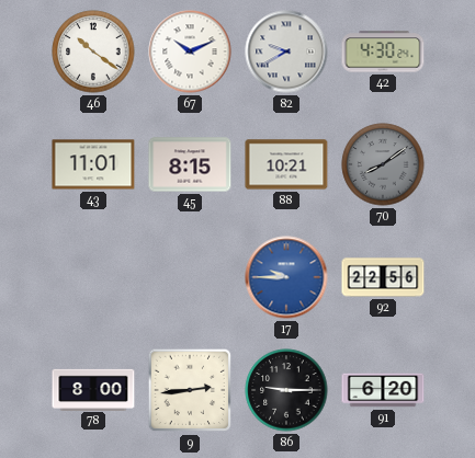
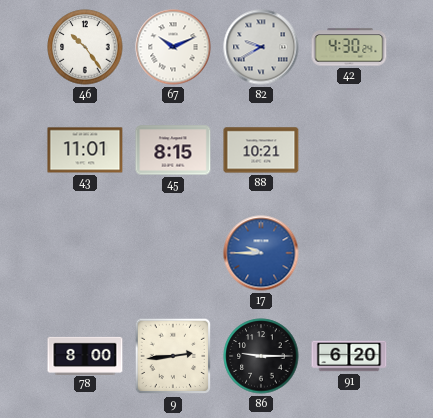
46: 10:21 -> 10:24
70: 8:09 -> none
92: 22:56 -> none
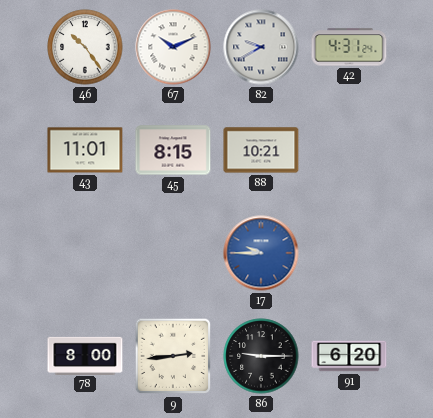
42: 4:30 -> 4:31
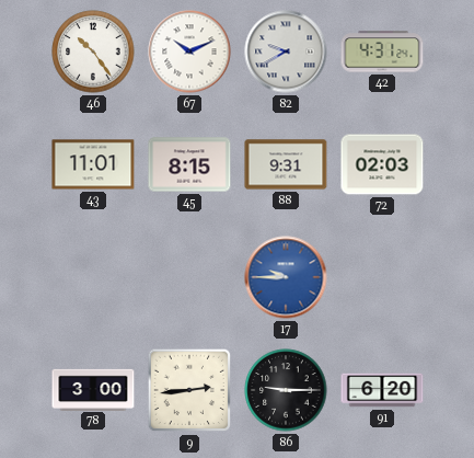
88: 10:21 -> 9:31
72: none -> 02:03
78: 8:00 -> 3:00
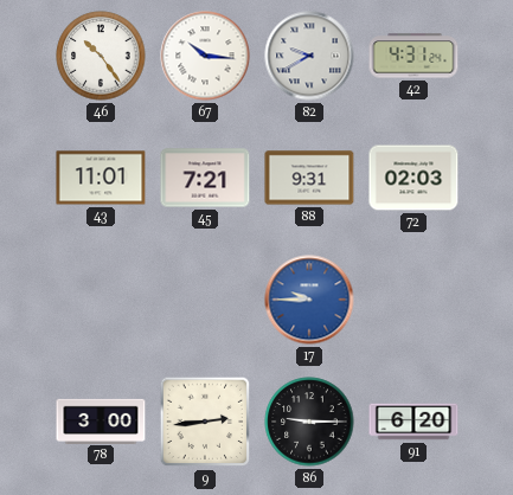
67: 10:11 -> 10:16
45: 8:15 -> 7:21
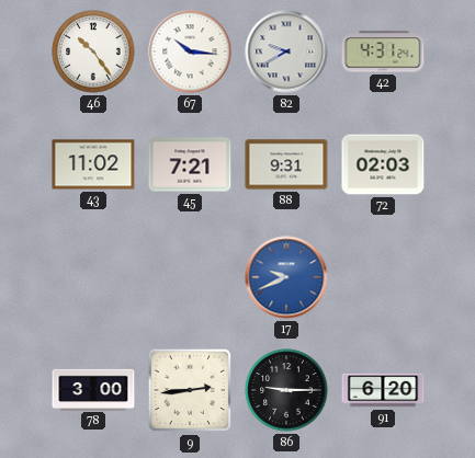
43: 11:01 -> 11:02
17: 9:45 -> 9:41
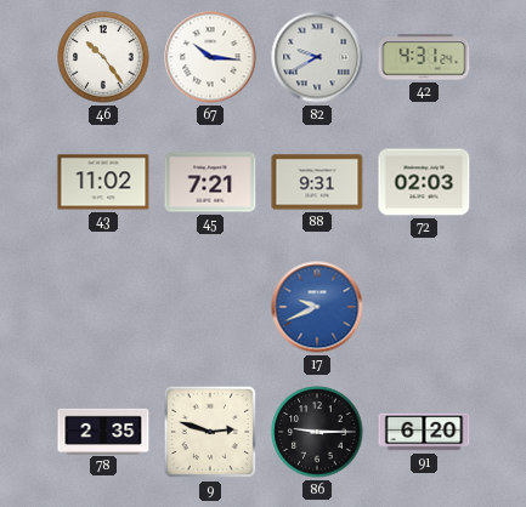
78: 3:00 -> 2:35
9: 2:44 -> 2:48
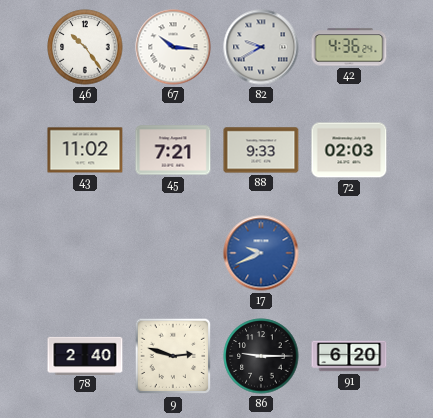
42: 4:31 -> 4:36
88: 9:31 -> 9:33
78: 2:35 -> 2:40
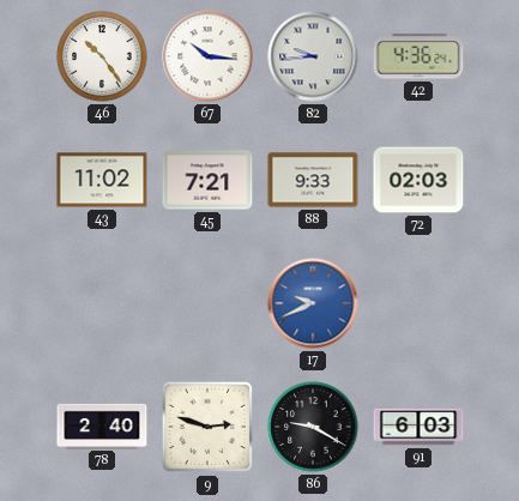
82: 9:40 -> 9:44
86: 9:15 -> 9:20
91: 6:20 -> 6:03
